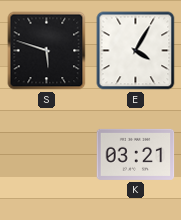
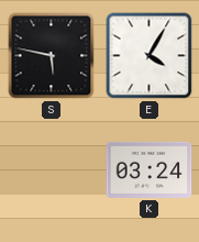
S: 5:48 -> 5:47
K: 03:21 -> 03:24
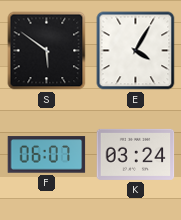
S: 5:47 -> 5:51
F: none -> 06:07
